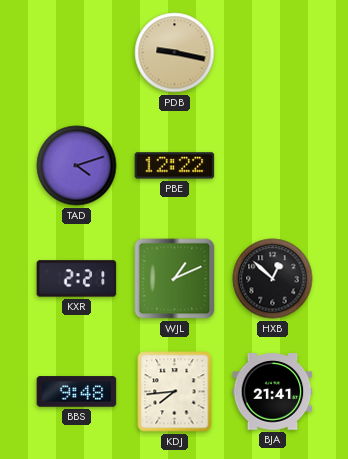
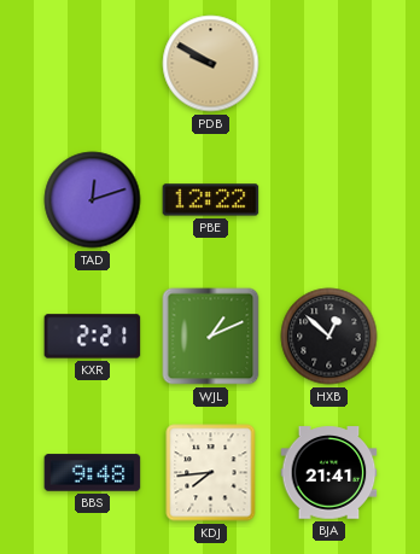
PDB: 9:17 -> 9:50
TAD: 4:12 -> 12:12
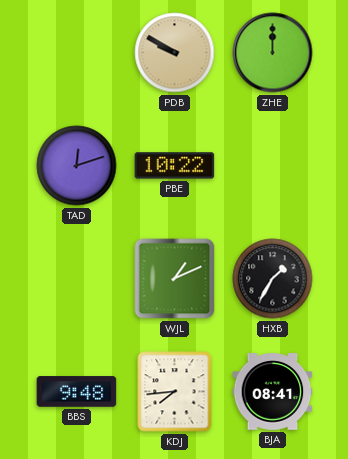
ZHE: none -> 12:00
PBE: 12:22 -> 10:22
KXR: 2:21 -> none
HXB: 12:52 -> 1:35
BJA: 21:41 -> 08:41
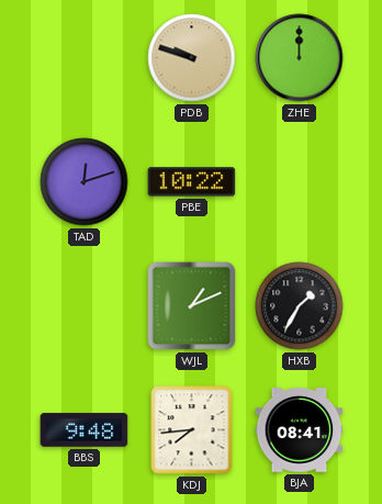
PDB: 9:50 -> 9:48
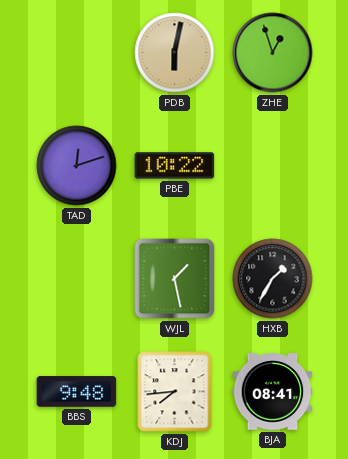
PDB: 9:48 -> 6:02
ZHE: 12:00 -> 12:57
WJL: 1:11 -> 1:28
